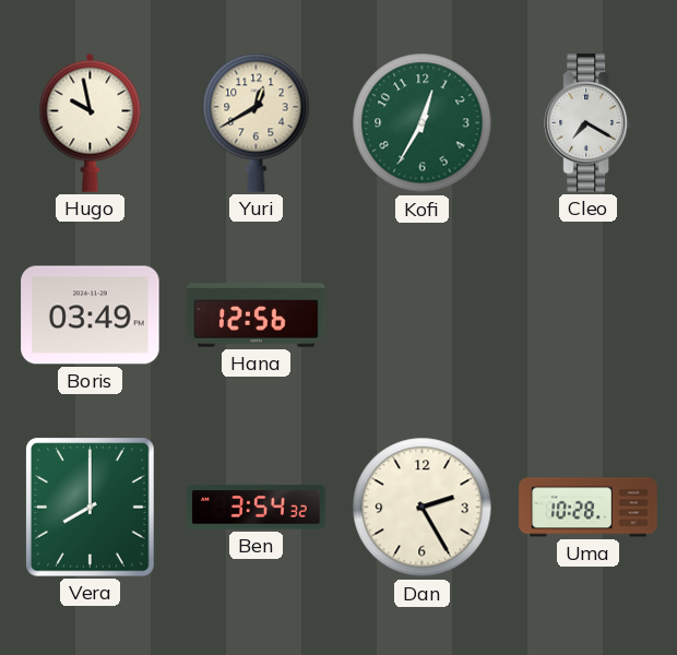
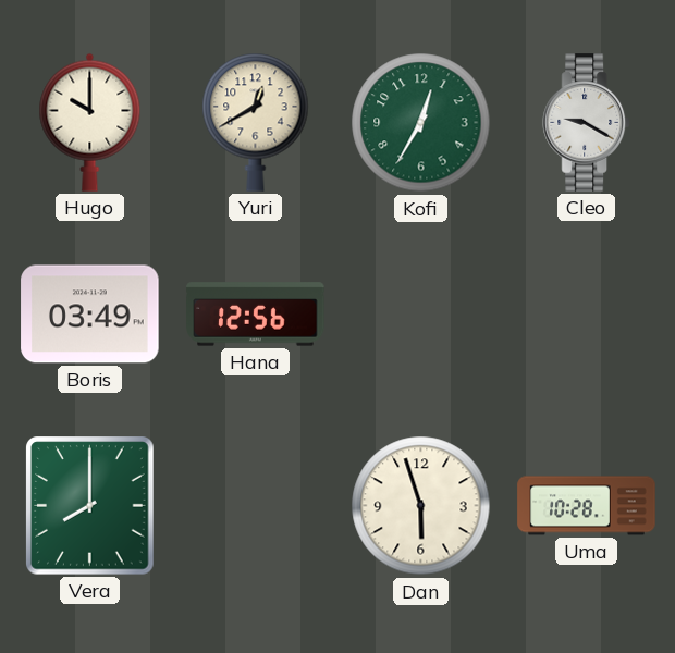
Hugo: 9:58 -> 10:00
Cleo: 7:20 -> 9:20
Ben: 3:54 -> none
Dan: 2:25 -> 5:57
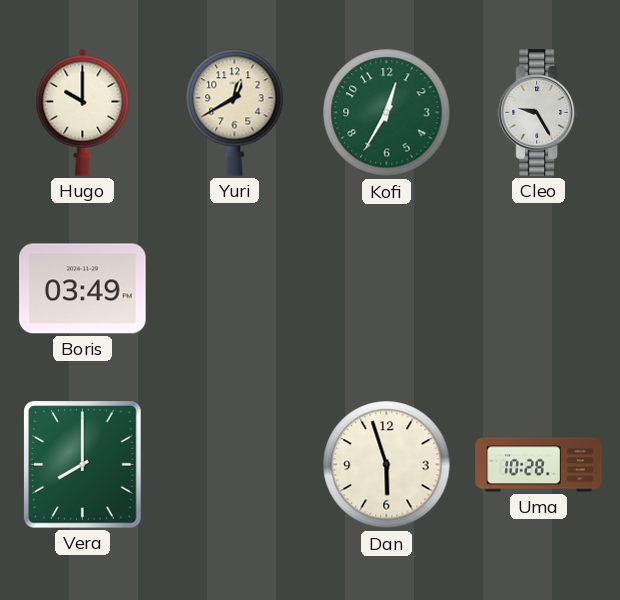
Cleo: 9:20 -> 9:25
Hana: 12:56 -> none
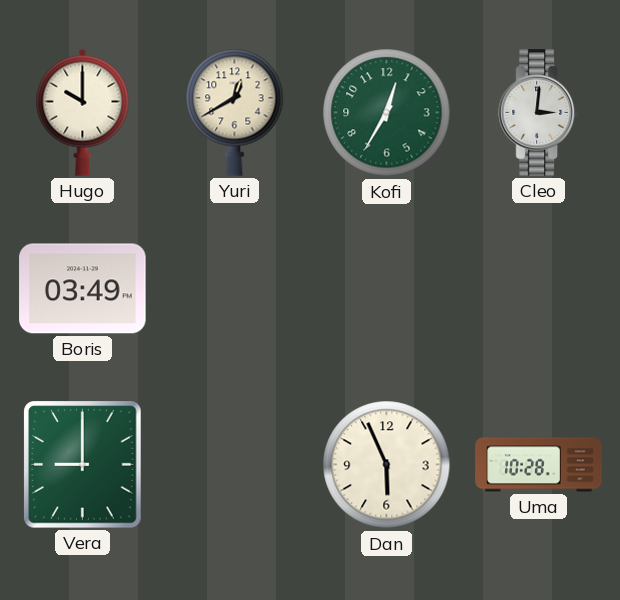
Cleo: 9:25 -> 3:01
Vera: 8:00 -> 9:00
Dan: 5:57 -> 5:56
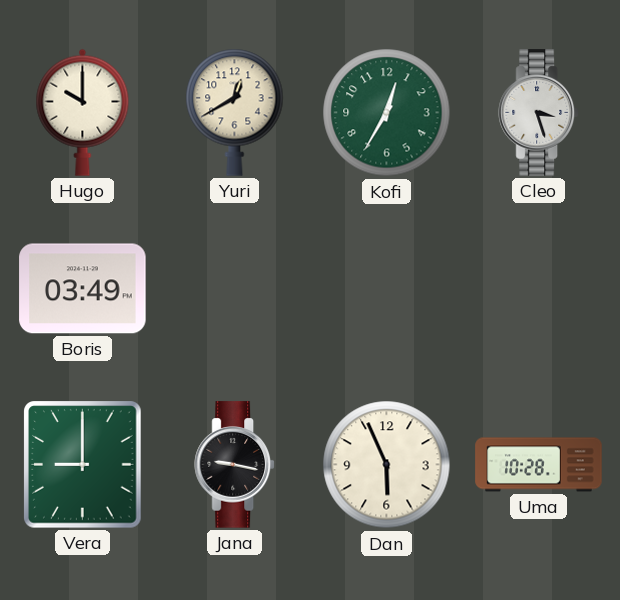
Cleo: 3:01 -> 3:27
Jana: none -> 9:17
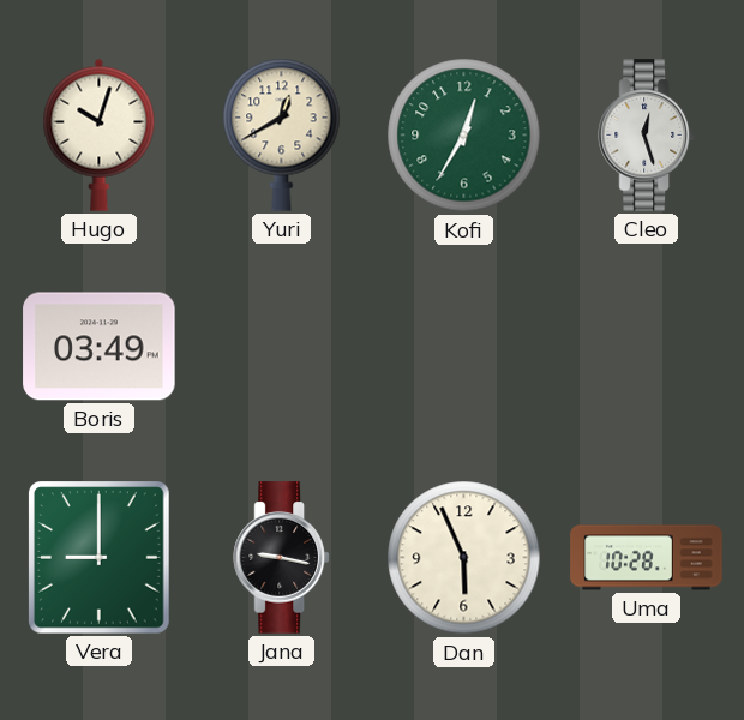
Hugo: 10:00 -> 10:03
Cleo: 3:27 -> 12:27
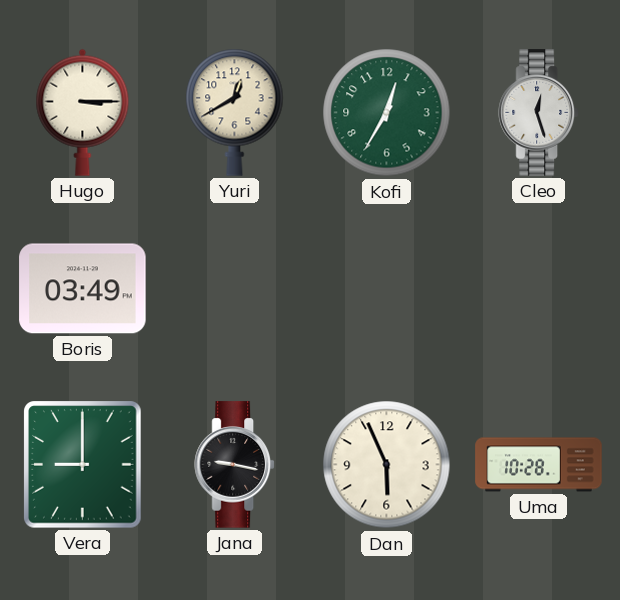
Hugo: 10:03 -> 3:15
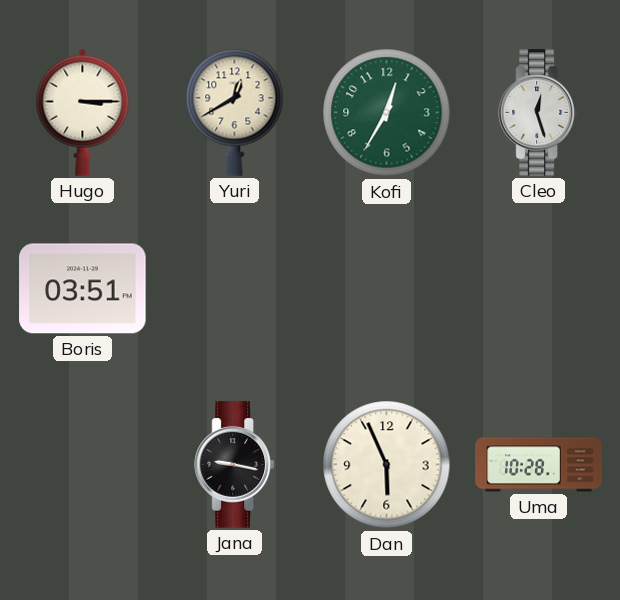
Boris: 03:49 -> 03:51
Vera: 9:00 -> none
